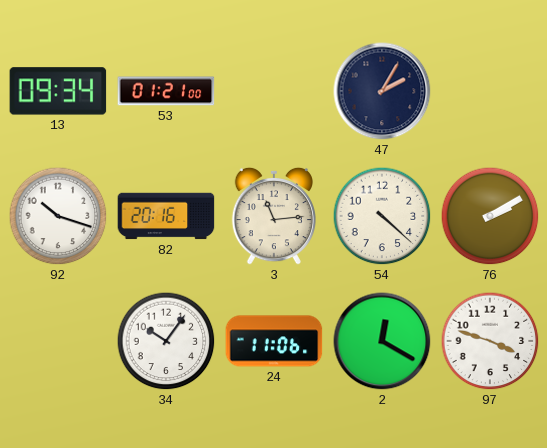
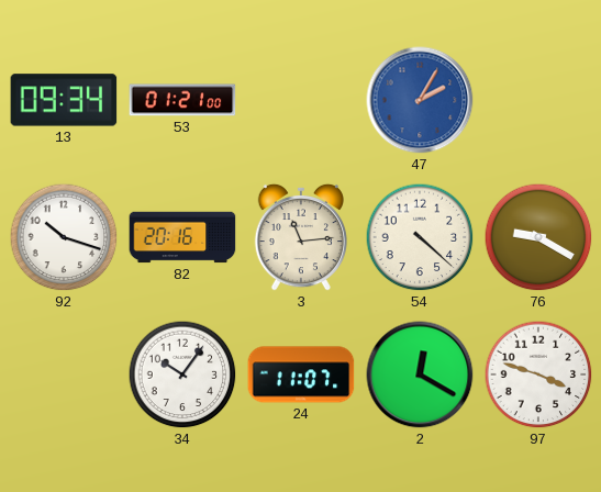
47 dial: navy -> blue
76: 2:10 -> 9:20
24: 11:06 -> 11:07
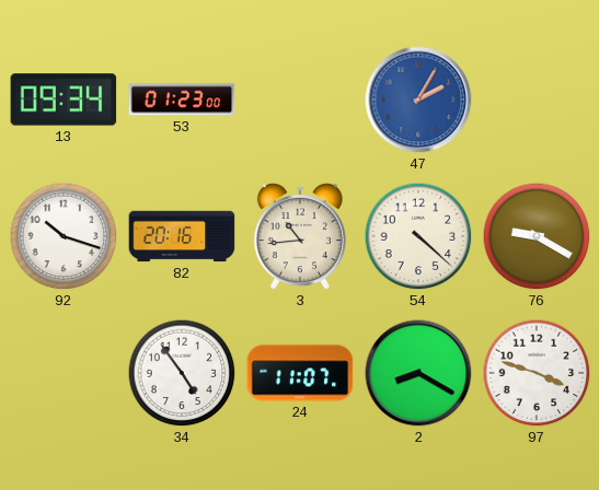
53: 01:21 -> 01:23
3: 11:14 -> 10:44
34: 10:06 -> 4:54
2: 12:20 -> 8:20
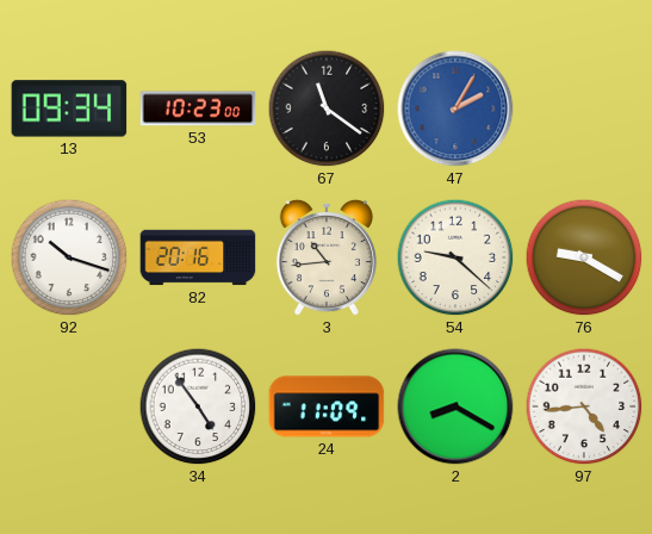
53: 01:23 -> 10:23
67: none -> 11:21
54: 4:22 -> 9:22
24: 11:07 -> 11:09
97: 3:48 -> 4:44
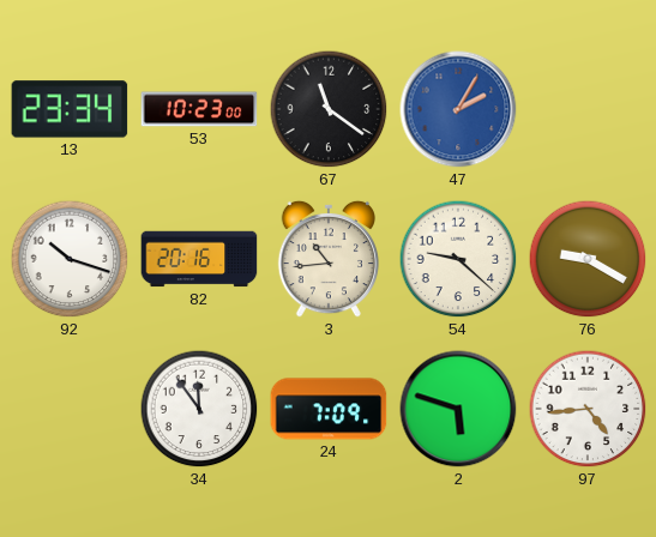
13: 09:34 -> 23:34
34: 4:54 -> 11:54
24: 11:09 -> 7:09
2: 8:20 -> 5:48
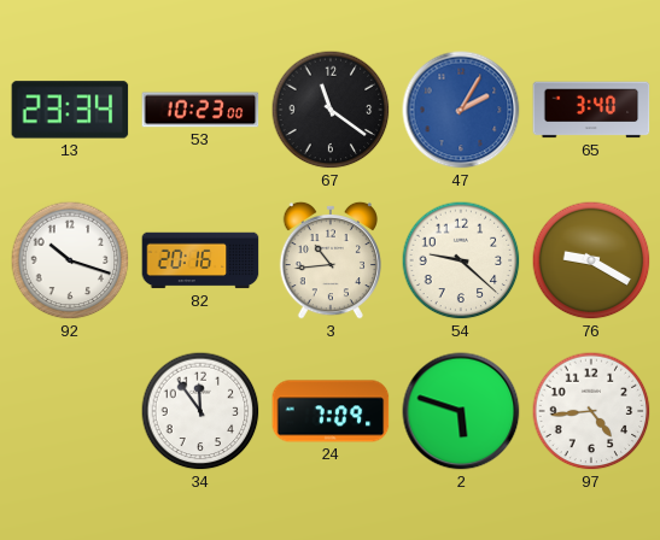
65: none -> 3:40
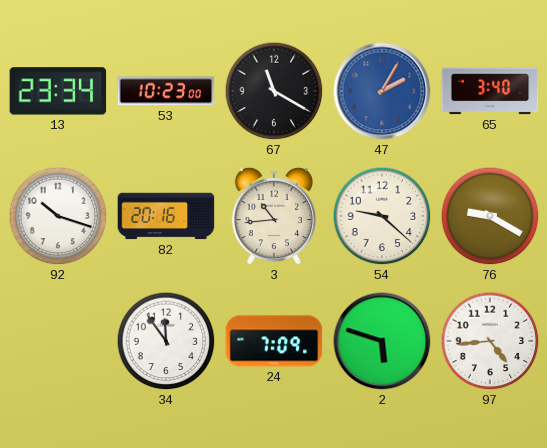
67: 11:21 -> 11:20
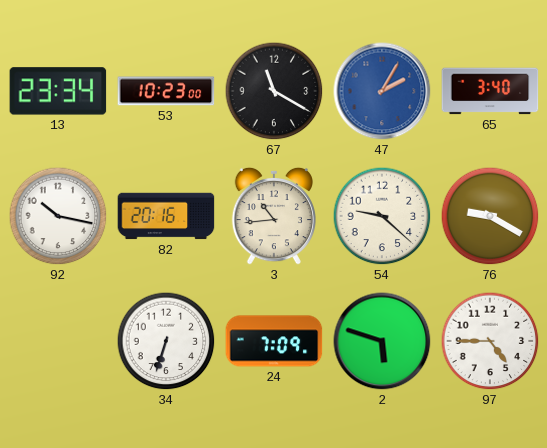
92: 10:18 -> 10:17
34: 11:54 -> 6:33
97: 4:44 -> 4:45
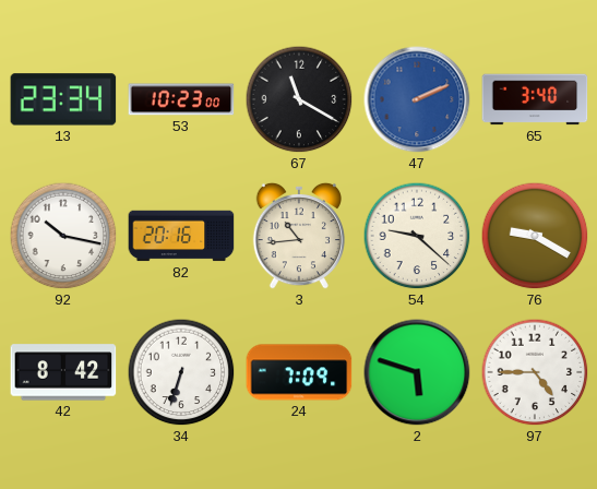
47: 2:05 -> 2:11
42: none -> 8:42
